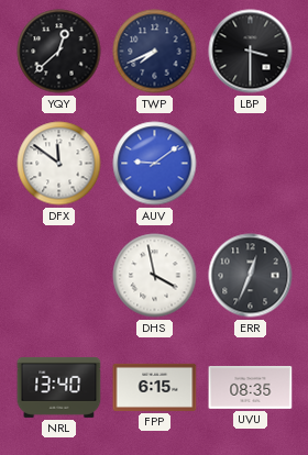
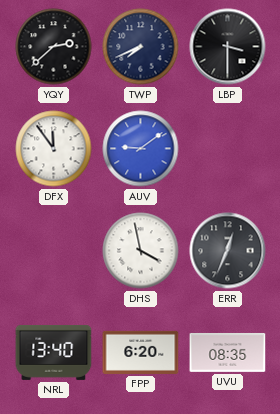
YQY: 12:38 -> 2:38
DFX: 11:51 -> 11:54
FPP: 6:15 -> 6:20
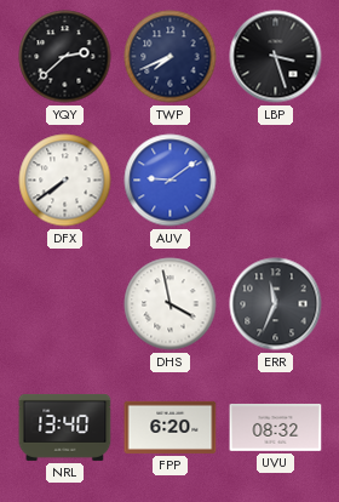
LBP: 3:30 -> 3:27
DFX: 11:54 -> 7:39
ERR: 12:34 -> 11:34
UVU: 08:35 -> 08:32
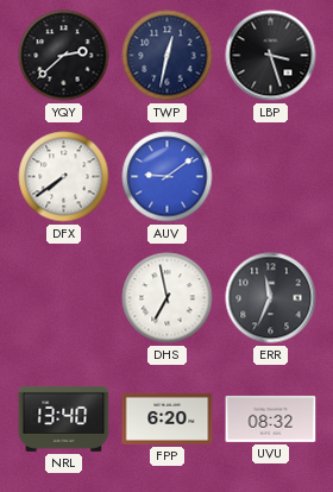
TWP: 7:41 -> 12:32
DHS: 3:58 -> 6:58
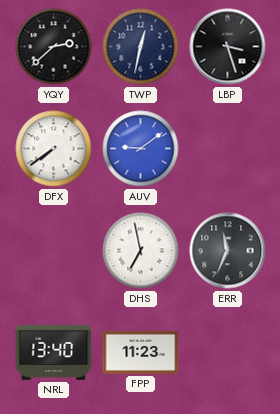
FPP: 6:20 -> 11:23
UVU: 08:32 -> none
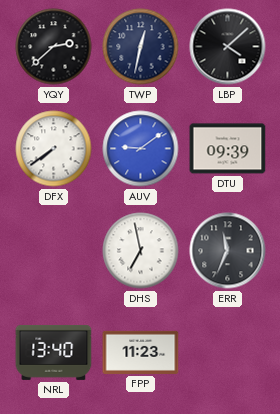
LBP: 3:27 -> 4:08
DTU: none -> 09:39
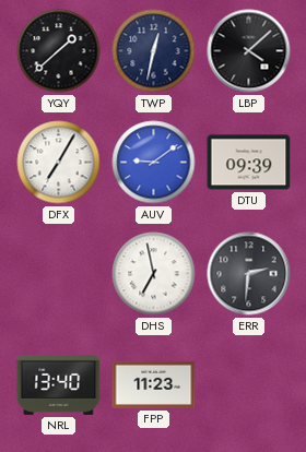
YQY: 2:38 -> 1:38
DFX: 7:39 -> 7:05
ERR: 11:34 -> 2:31
